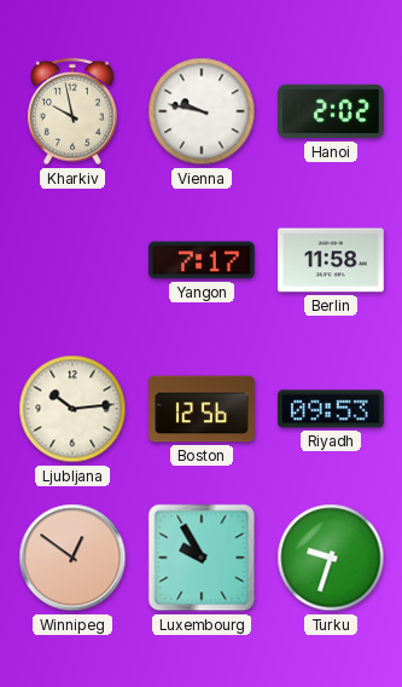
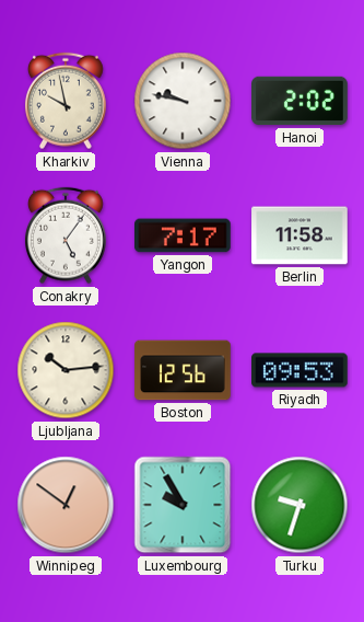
Conakry: none -> 5:06
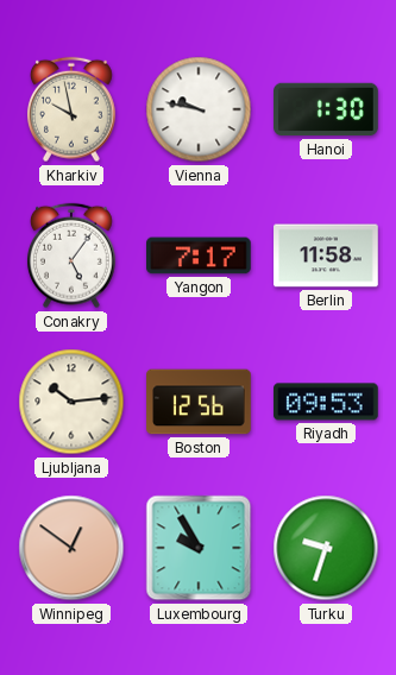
Hanoi: 2:02 -> 1:30
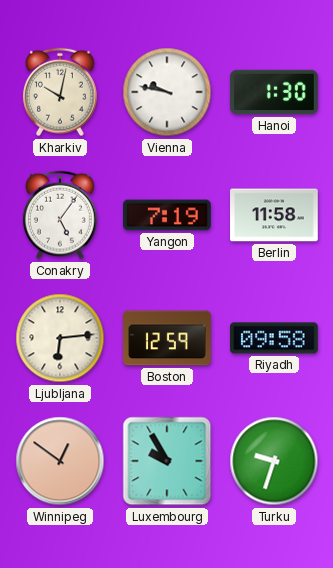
Kharkiv: 9:58 -> 10:02
Yangon: 7:17 -> 7:19
Ljubljana: 10:14 -> 6:14
Boston: 12:56 -> 12:59
Riyadh: 09:53 -> 09:58
